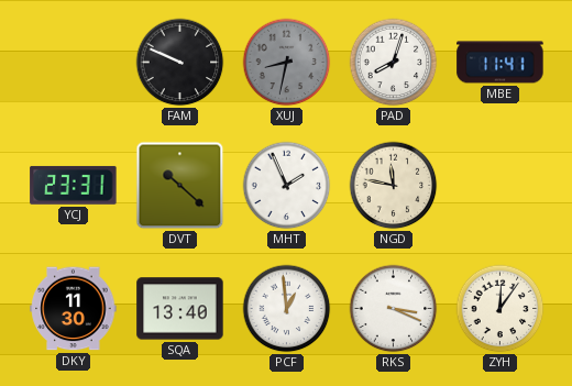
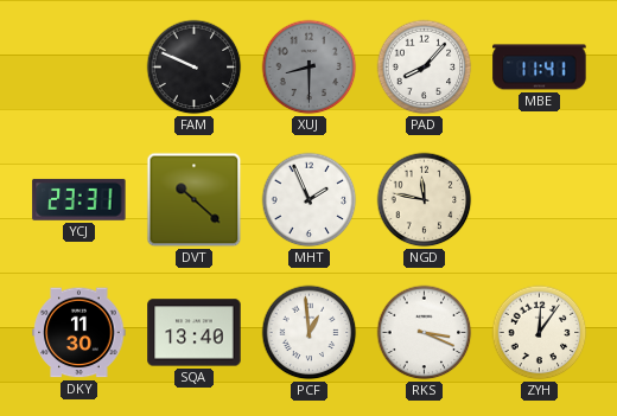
XUJ: 8:32 -> 8:30
PAD: 8:03 -> 8:07
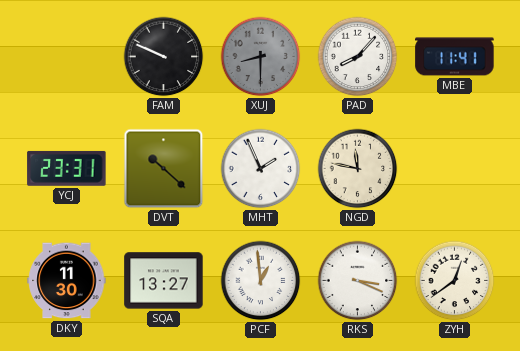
SQA: 13:40 -> 13:27
ZYH: 12:06 -> 12:39
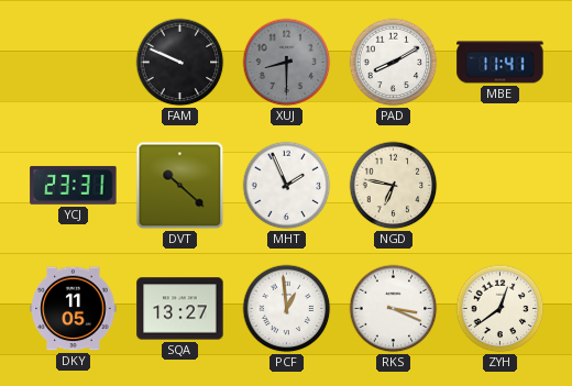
PAD: 8:07 -> 8:10
NGD: 11:47 -> 6:47
DKY: 11:30 -> 11:05
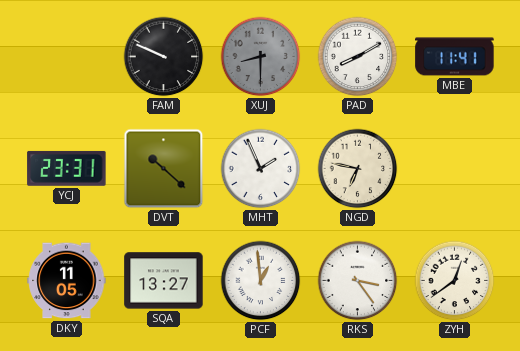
RKS: 3:19 -> 3:24
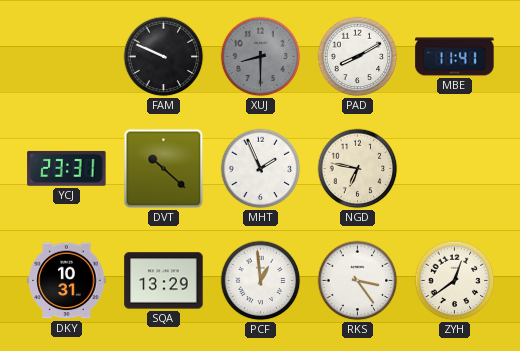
DKY: 11:05 -> 10:31
SQA: 13:27 -> 13:29
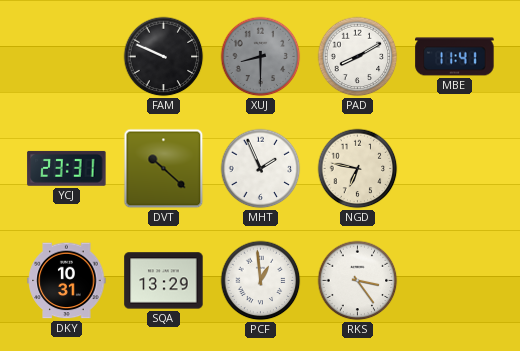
ZYH: 12:39 -> none
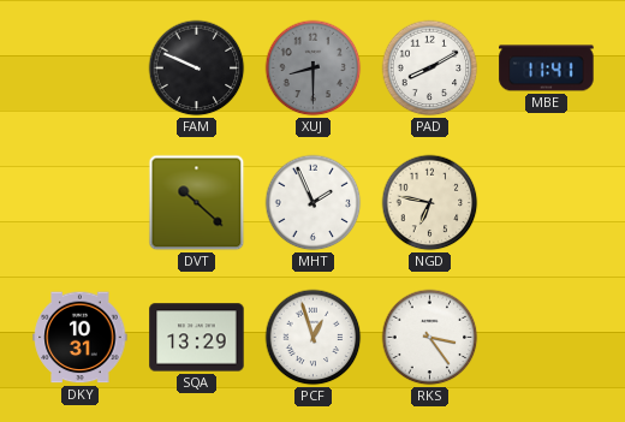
YCJ: 23:31 -> none
PCF: 12:59 -> 12:57
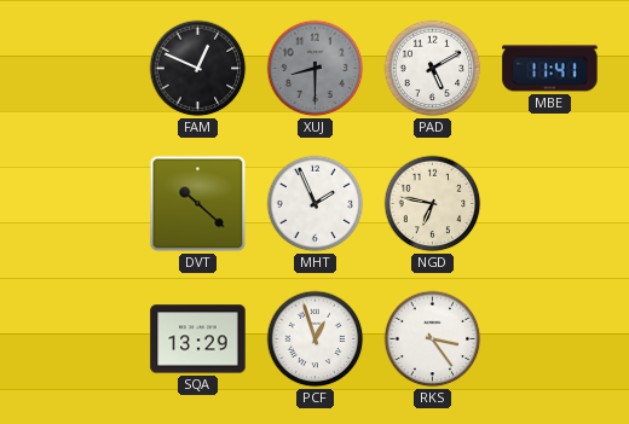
FAM: 9:49 -> 12:49
PAD: 8:10 -> 5:10
DKY: 10:31 -> none
